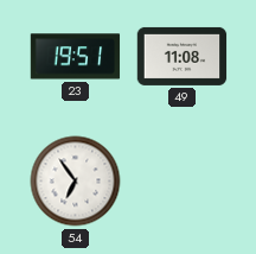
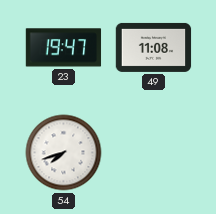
23: 19:51 -> 19:47
54: 6:54 -> 7:42
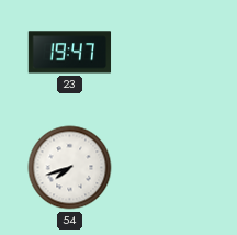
49: 11:08 -> none
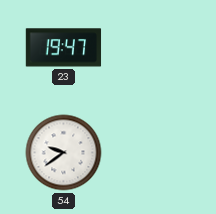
54: 7:42 -> 9:39
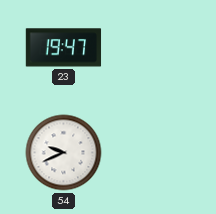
54: 9:39 -> 9:41
